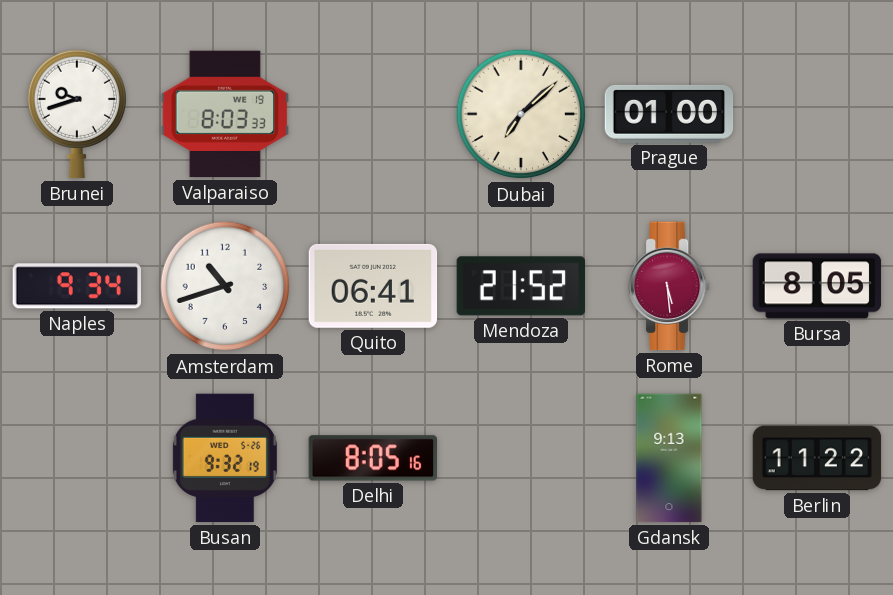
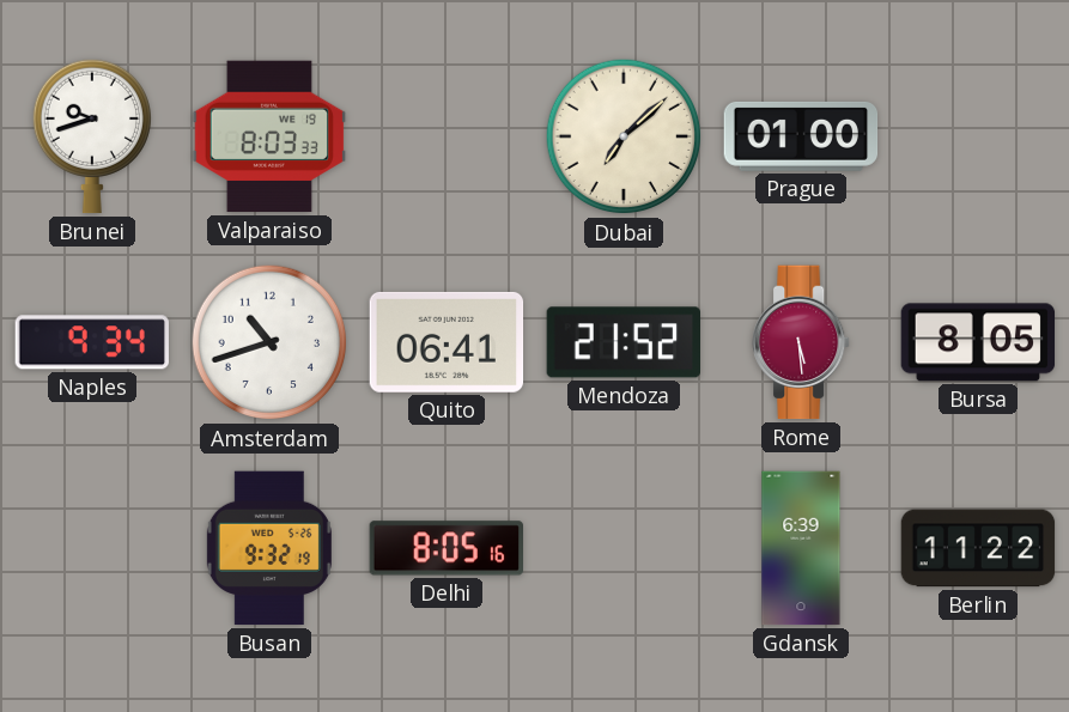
Gdansk: 9:13 -> 6:39
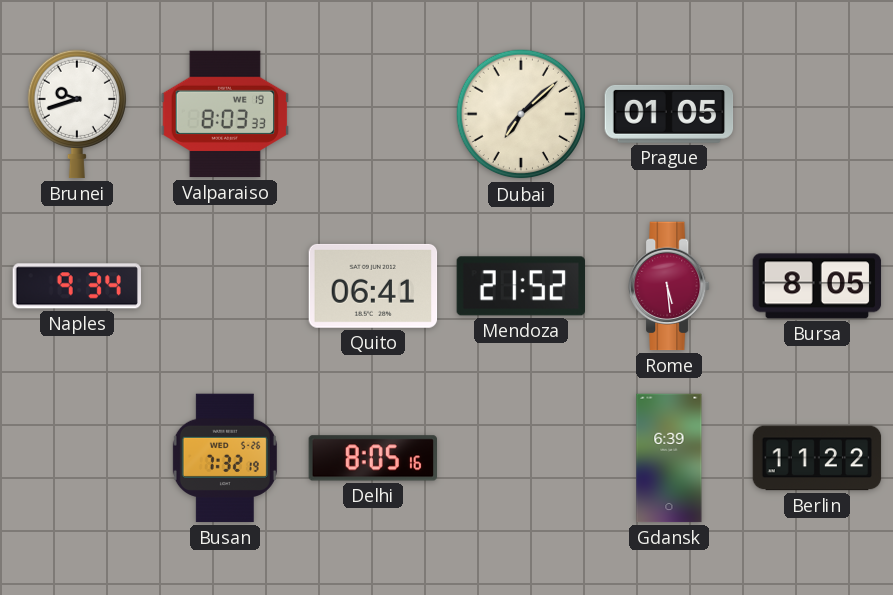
Prague: 01:00 -> 01:05
Amsterdam: 10:42 -> none
Busan: 9:32 -> 7:32
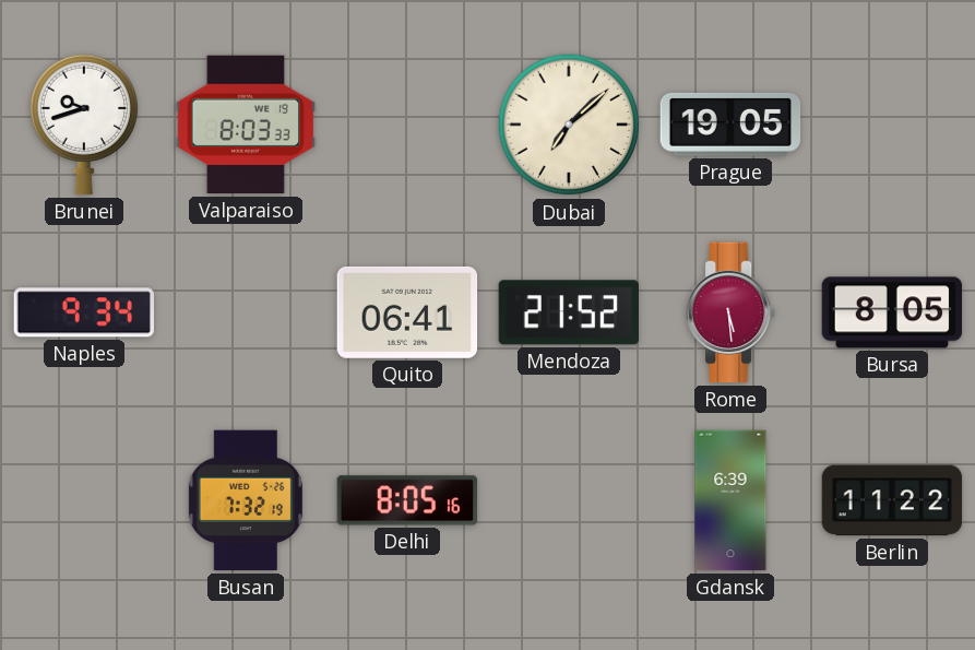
Prague: 01:05 -> 19:05
